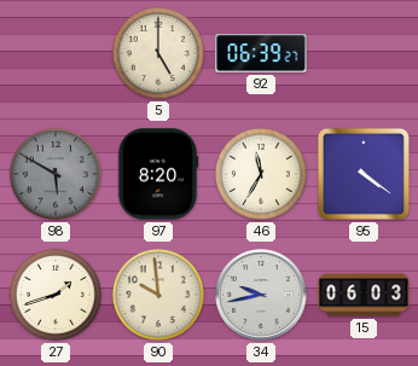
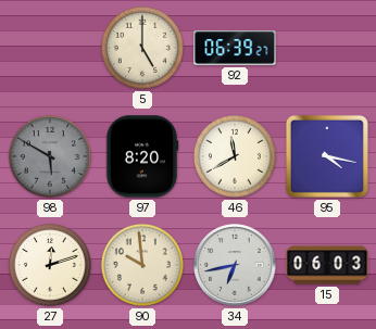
46: 11:35 -> 11:40
95: 4:21 -> 4:17
27: 1:42 -> 12:12
34: 9:43 -> 6:43
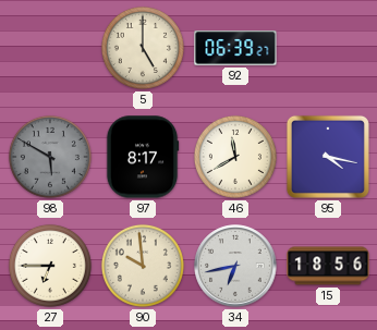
97: 8:20 -> 8:17
27: 12:12 -> 6:45
15: 06:03 -> 18:56
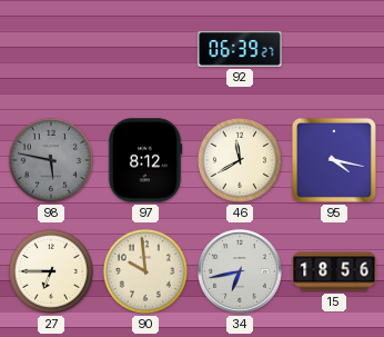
5: 5:00 -> none
98: 5:50 -> 5:47
97: 8:17 -> 8:12
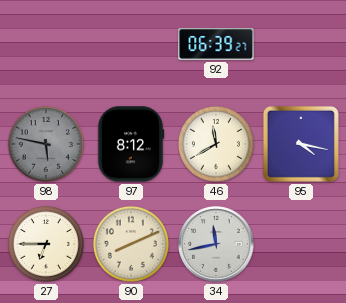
90: 9:59 -> 8:11
34: 6:43 -> 11:43
15: 18:56 -> none
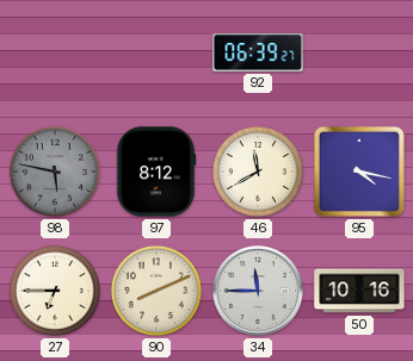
34: 11:43 -> 11:45
50: none -> 10:16
